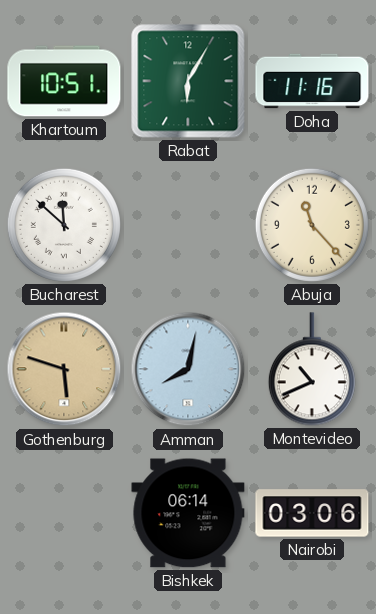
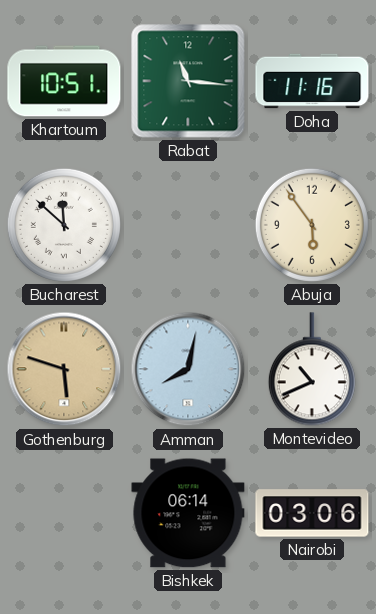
Rabat: 6:05 -> 11:16
Abuja: 11:23 -> 5:54
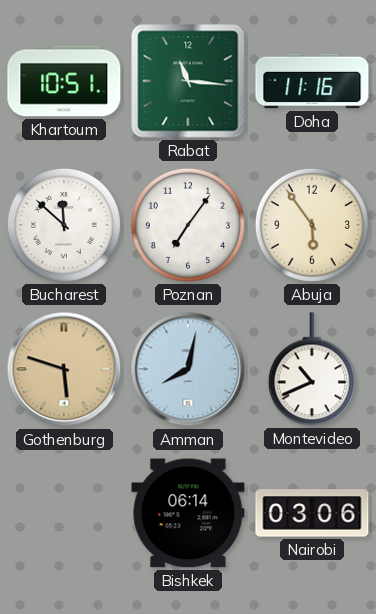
Poznan: none -> 7:06
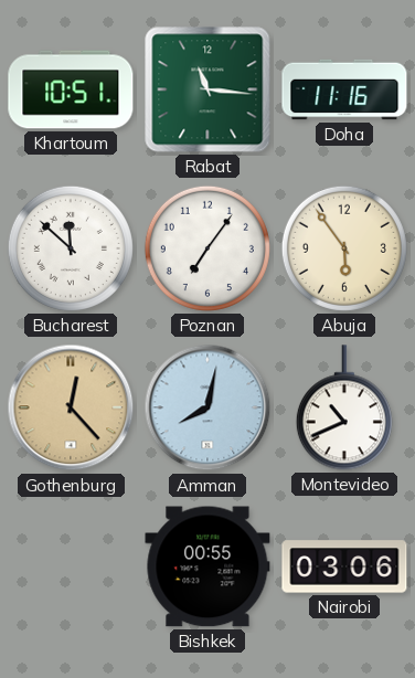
Gothenburg: 5:48 -> 12:23
Bishkek: 06:14 -> 00:55
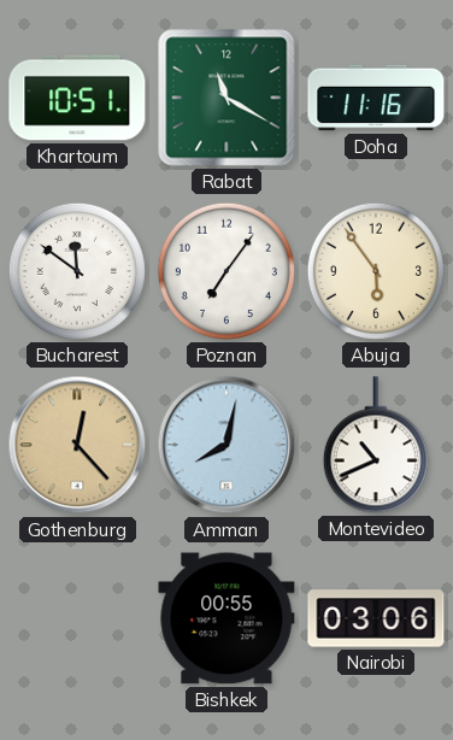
Rabat: 11:16 -> 11:20
Bucharest: 11:52 -> 11:51
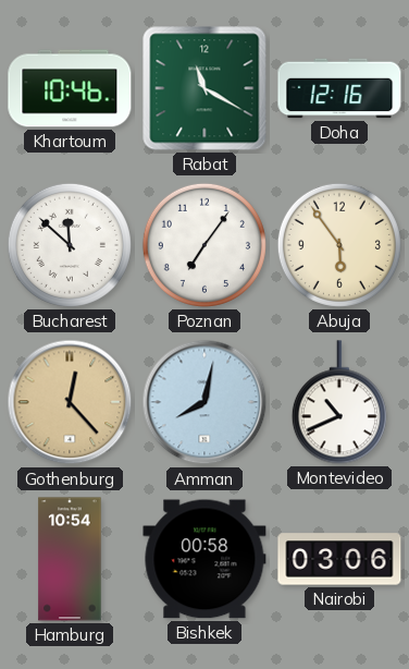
Khartoum: 10:51 -> 10:46
Doha: 11:16 -> 12:16
Bucharest: 11:51 -> 11:52
Hamburg: none -> 10:54
Bishkek: 00:55 -> 00:58
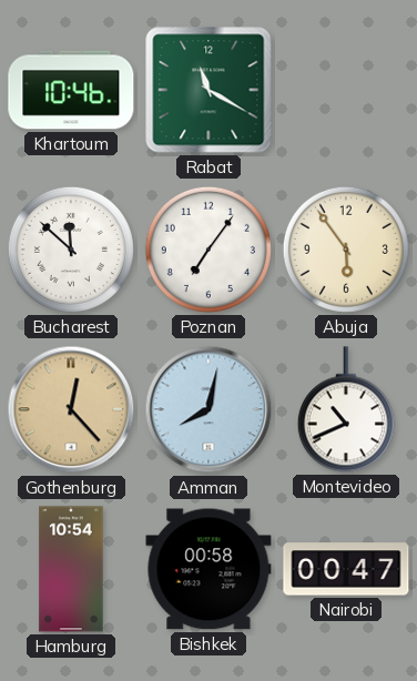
Doha: 12:16 -> none
Nairobi: 03:06 -> 00:47
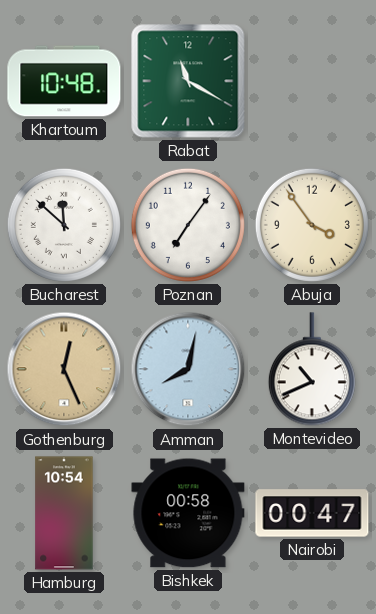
Khartoum: 10:46 -> 10:48
Abuja: 5:54 -> 3:54
Gothenburg: 12:23 -> 12:26
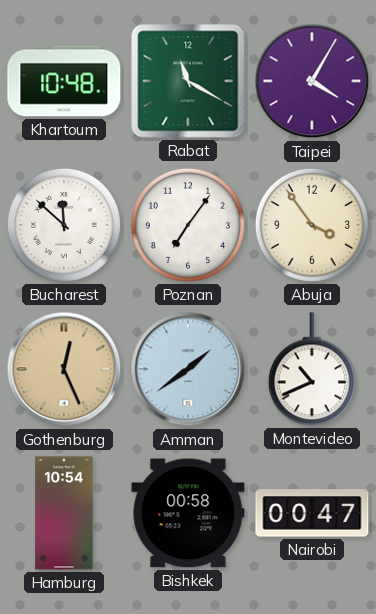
Taipei: none -> 4:05
Amman: 8:02 -> 1:39
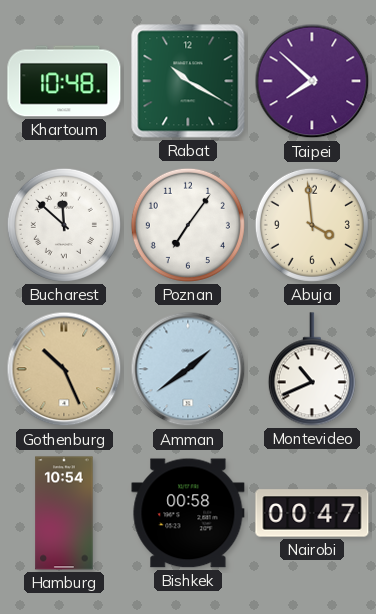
Rabat: 11:20 -> 10:20
Taipei: 4:05 -> 7:52
Abuja: 3:54 -> 3:59
Gothenburg: 12:26 -> 10:26
